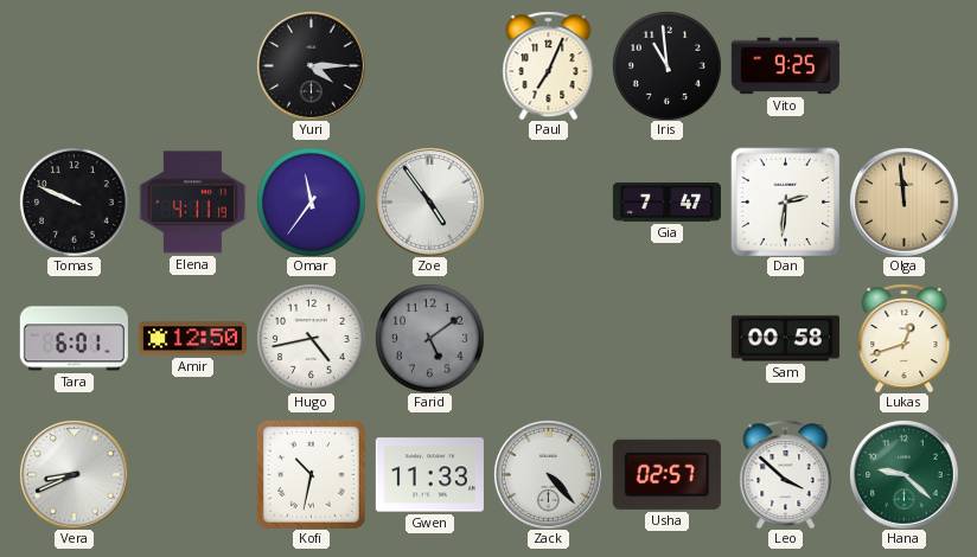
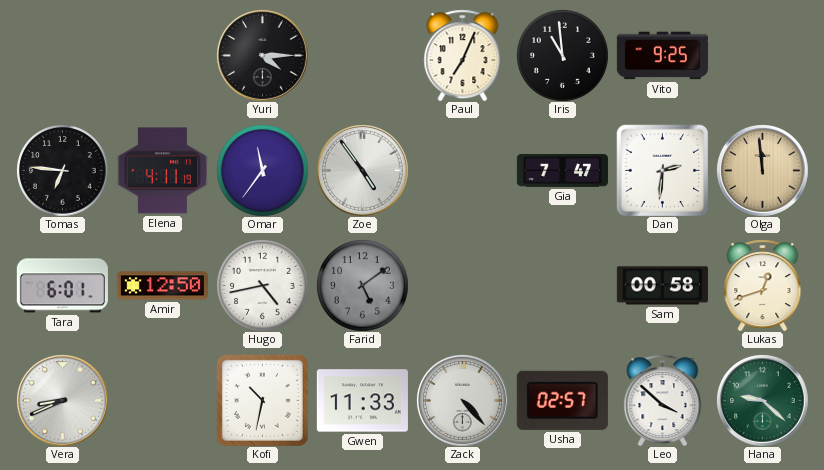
Tomas: 9:49 -> 6:46
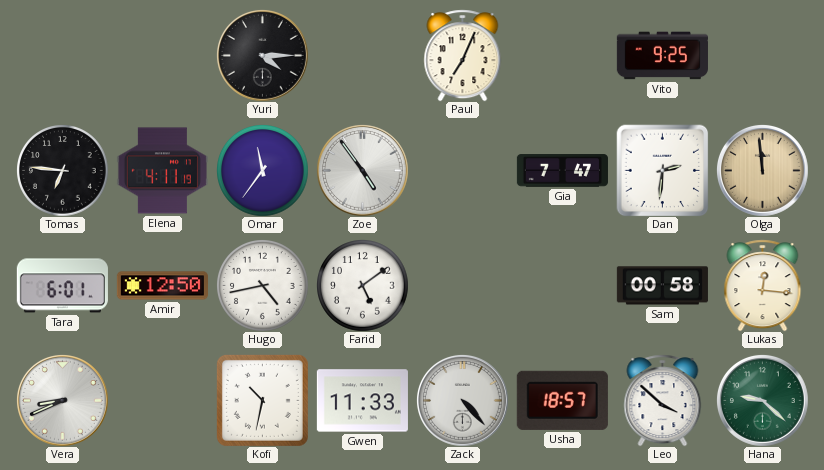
Iris: 10:59 -> none
Farid dial: grey -> white
Lukas: 12:42 -> 12:16
Usha: 02:57 -> 18:57
